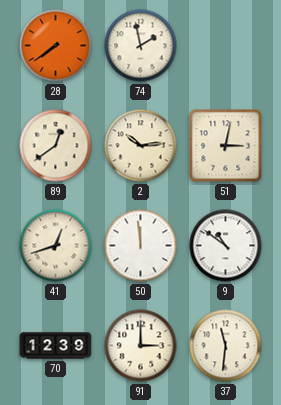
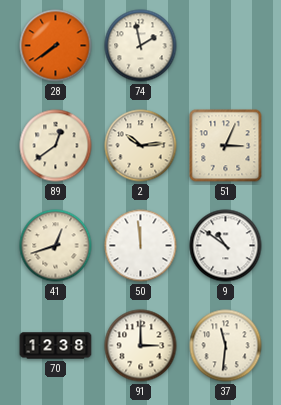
51: 3:02 -> 3:04
70: 12:39 -> 12:38
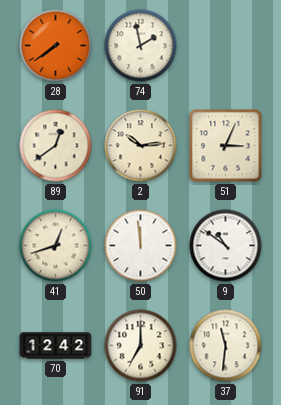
70: 12:38 -> 12:42
91: 3:00 -> 7:00
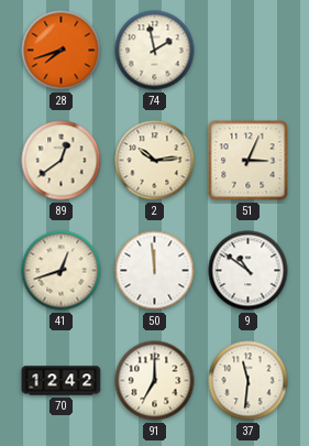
28: 7:39 -> 7:42
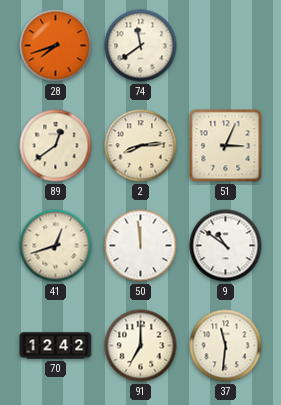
74: 1:58 -> 11:39
2: 10:14 -> 8:14
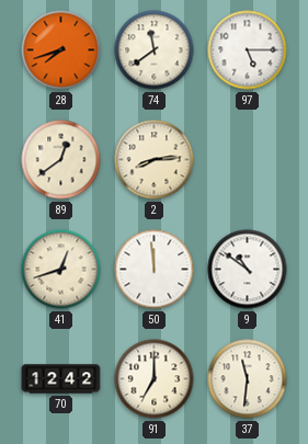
97: none -> 5:15
51: 3:04 -> none
